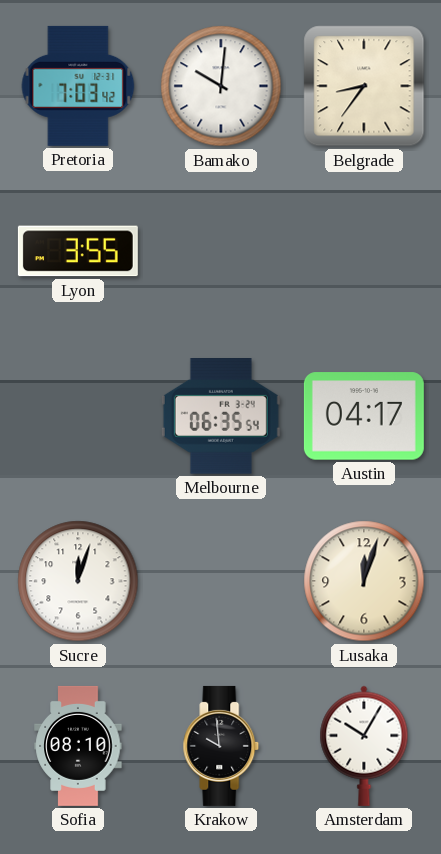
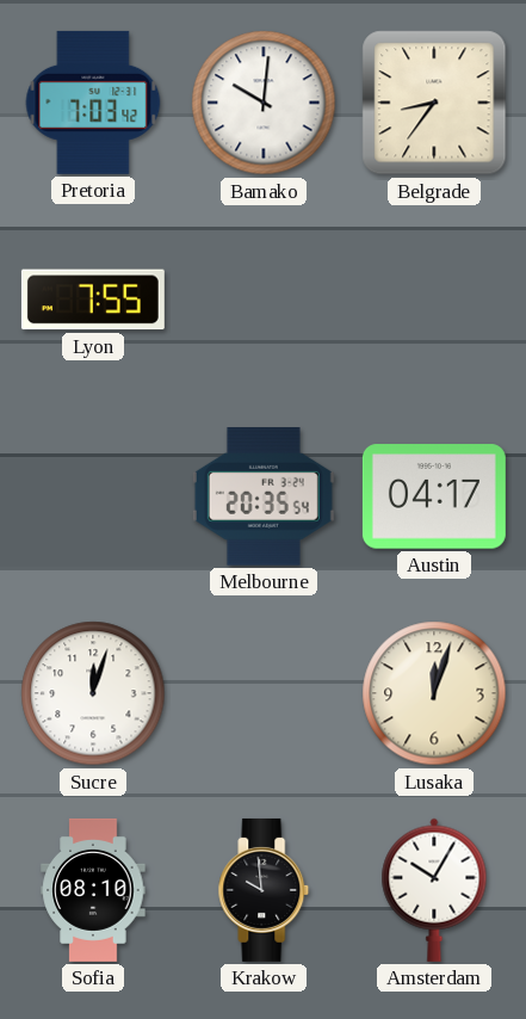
Lyon: 3:55 -> 7:55
Melbourne: 06:35 -> 20:35
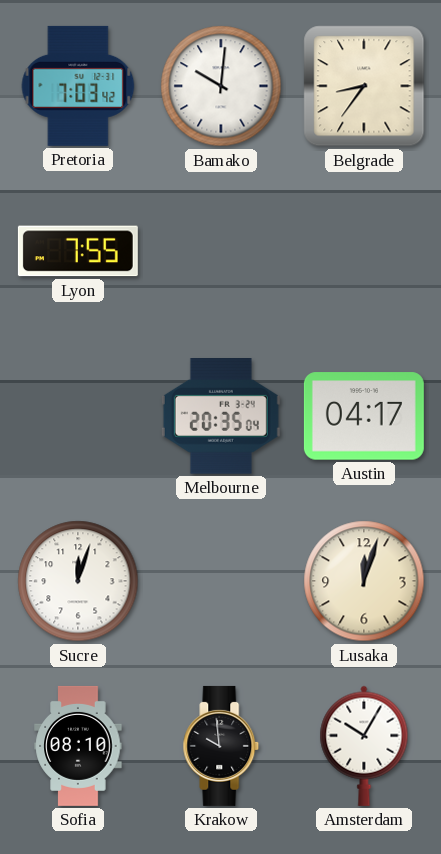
Melbourne: 20:35:54 -> 20:35:04
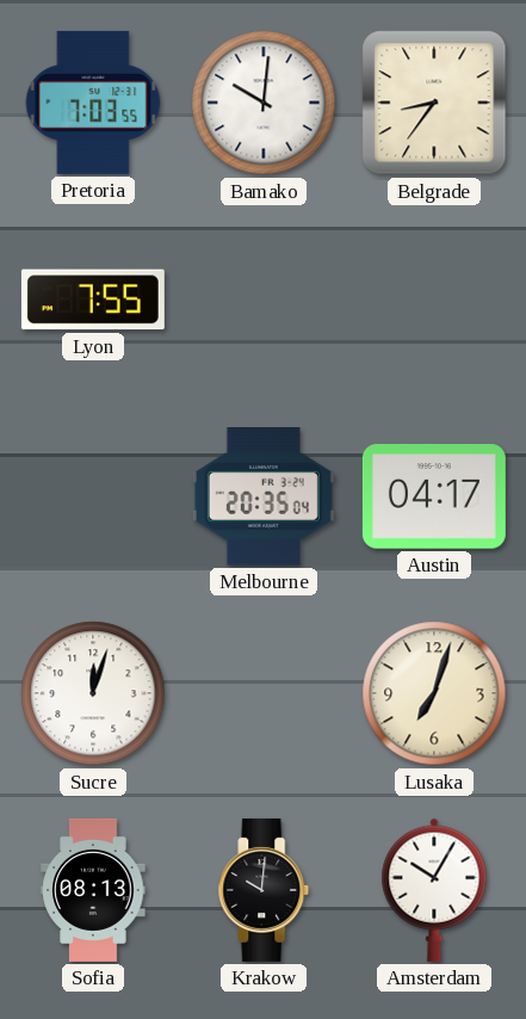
Pretoria: 7:03:42 -> 7:03:55
Lusaka: 12:03 -> 7:03
Sofia: 08:10 -> 08:13
Krakow: 9:59 -> 10:01
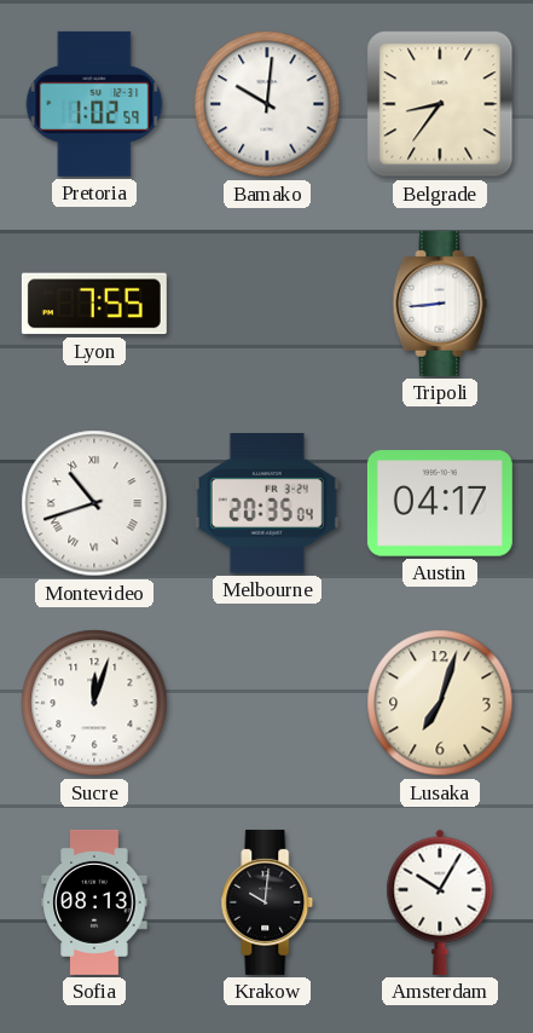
Pretoria: 7:03 -> 1:02
Tripoli: none -> 8:44
Montevideo: none -> 10:42
